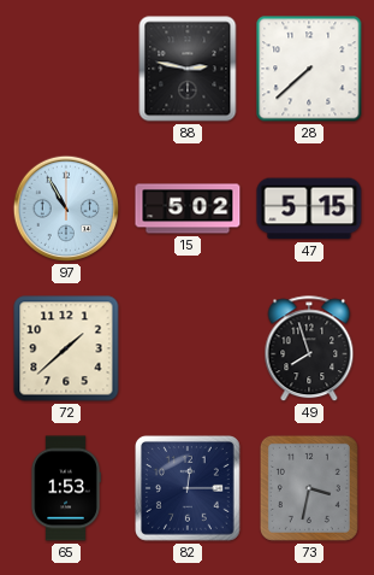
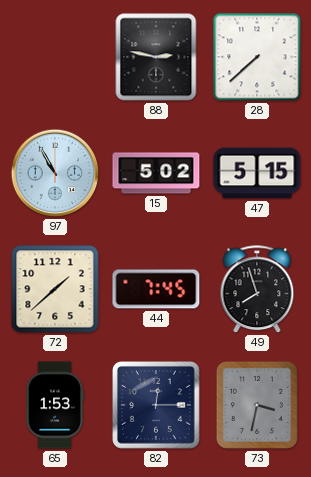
44: none -> 7:45
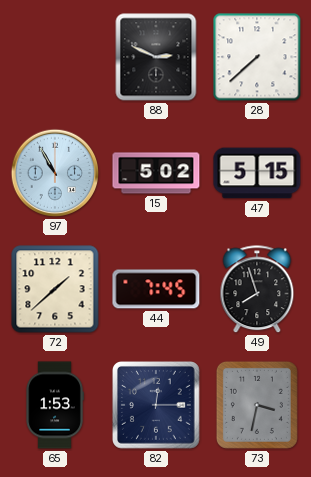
88: 2:47 -> 2:49
